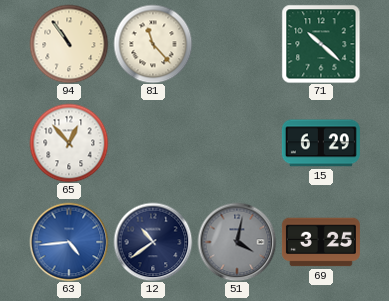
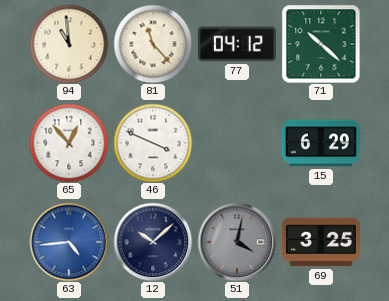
94: 10:54 -> 10:59
77: none -> 04:12
46: none -> 3:49
12: 10:39 -> 10:08
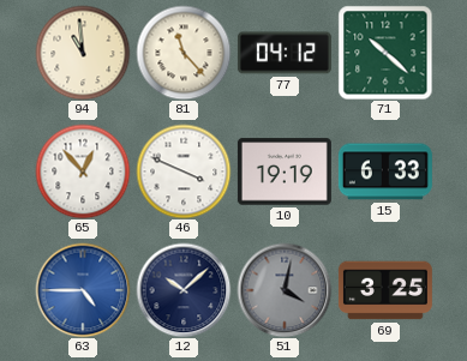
10: none -> 19:19
15: 6:29 -> 6:33
63: 4:44 -> 4:45
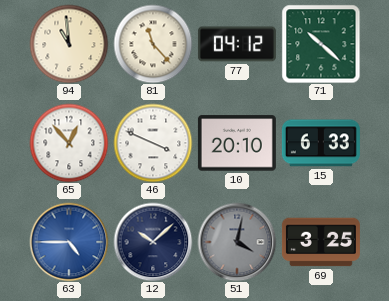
10: 19:19 -> 20:10
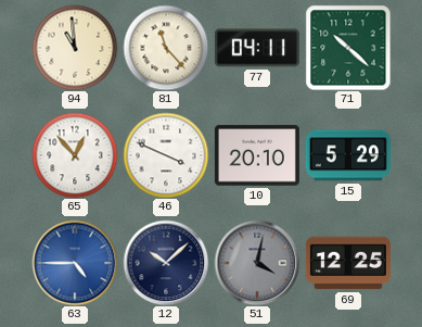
77: 04:12 -> 04:11
15: 6:33 -> 5:29
69: 3:25 -> 12:25
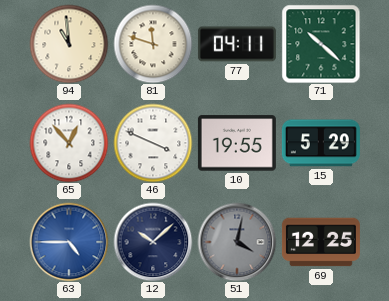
81: 11:23 -> 11:48
10: 20:10 -> 19:55
